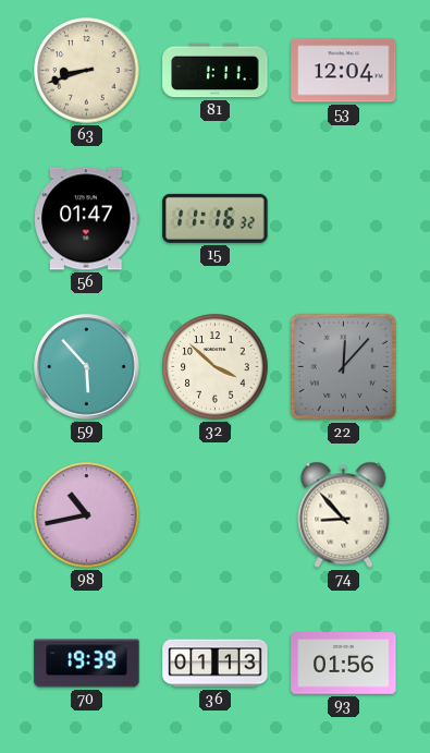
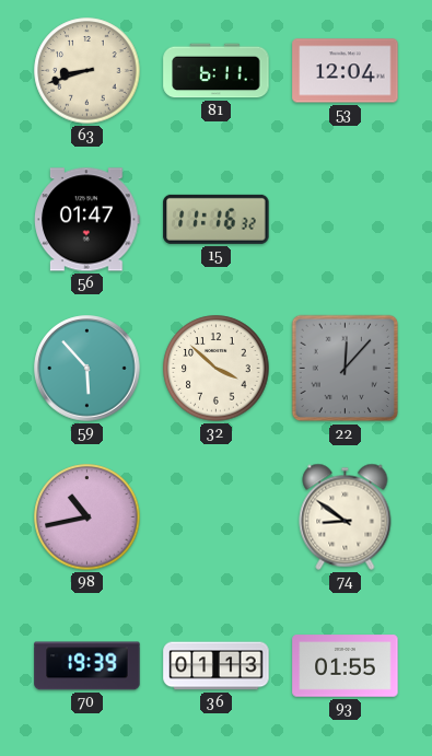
81: 1:11 -> 6:11
74: 8:53 -> 8:51
93: 01:56 -> 01:55
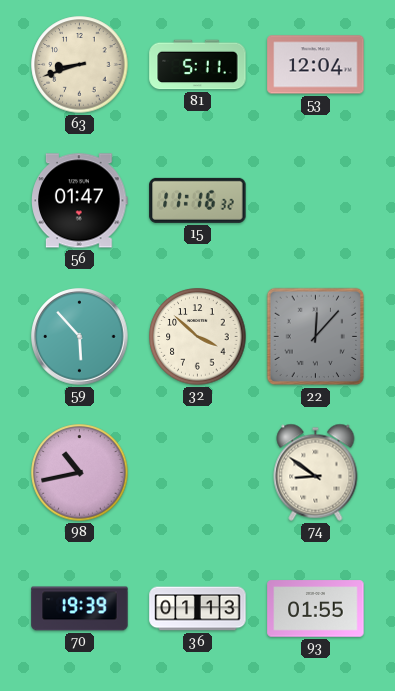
81: 6:11 -> 5:11
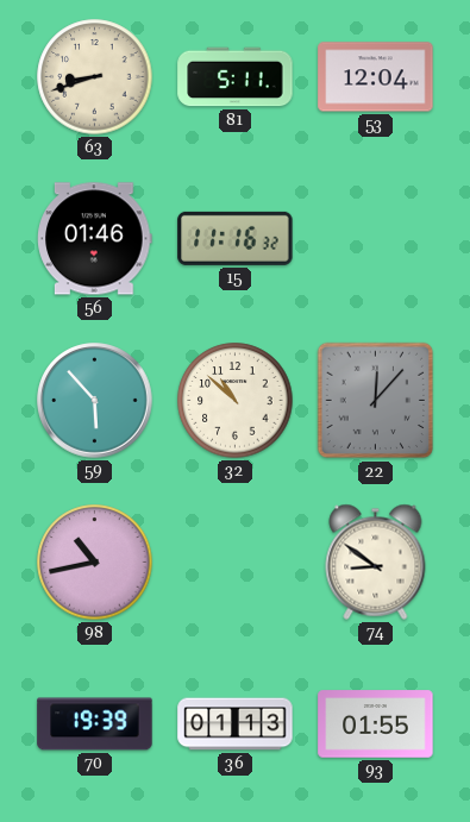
56: 01:47 -> 01:46
32: 3:52 -> 10:52
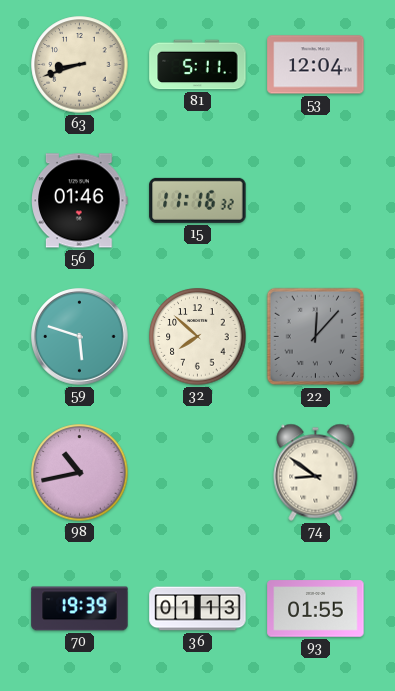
59: 5:53 -> 5:48
32: 10:52 -> 7:52
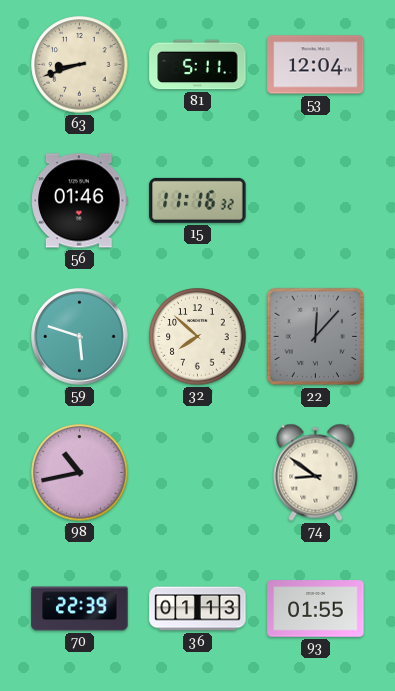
70: 19:39 -> 22:39
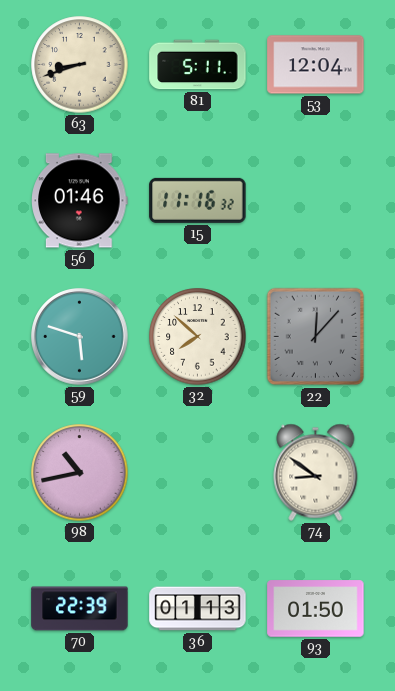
93: 01:55 -> 01:50
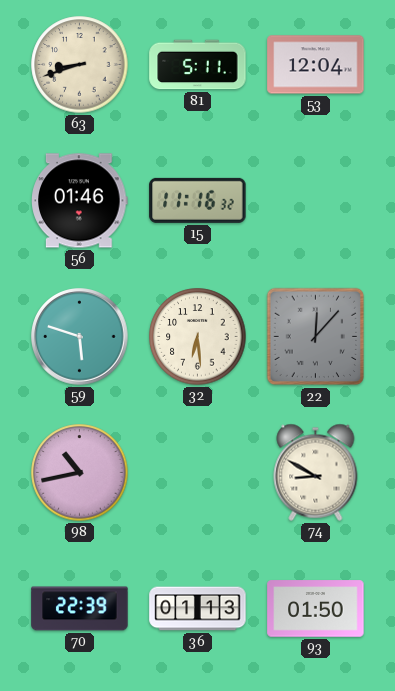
32: 7:52 -> 6:29
74: 8:51 -> 8:50
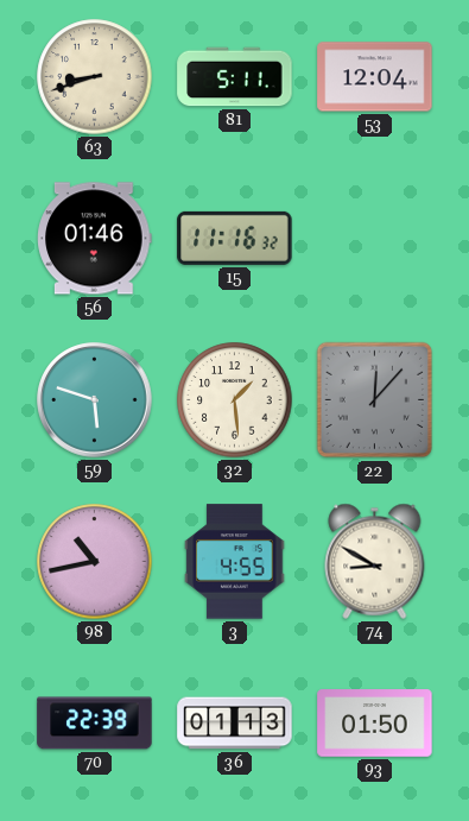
32: 6:29 -> 1:29
3: none -> 4:55
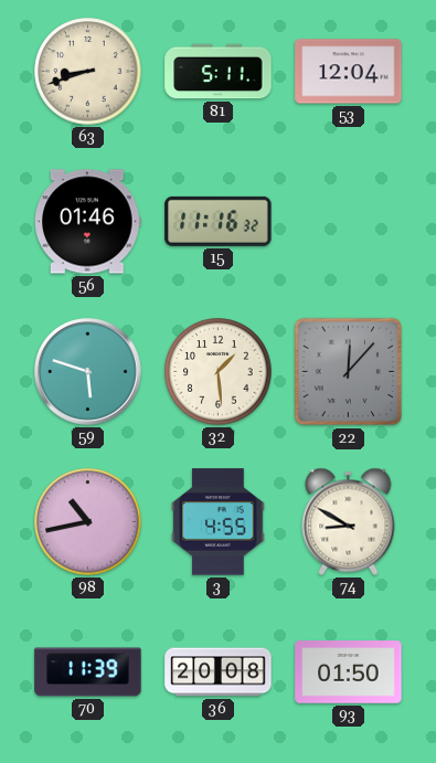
70: 22:39 -> 11:39
36: 01:13 -> 20:08
